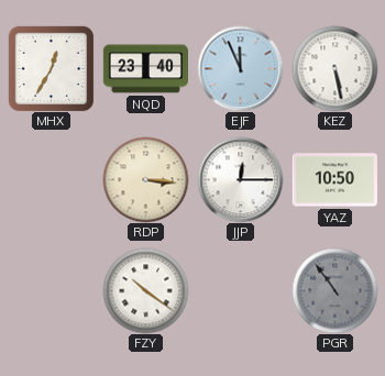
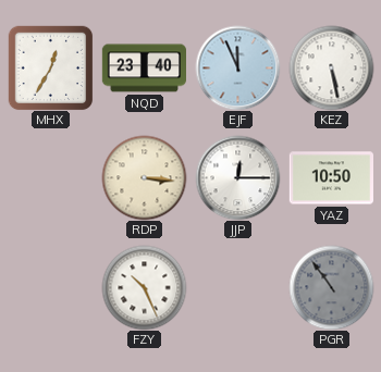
FZY: 10:21 -> 10:26
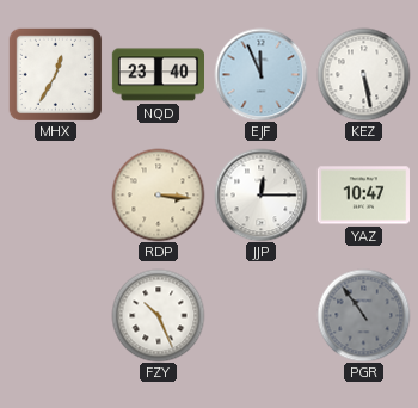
YAZ: 10:50 -> 10:47
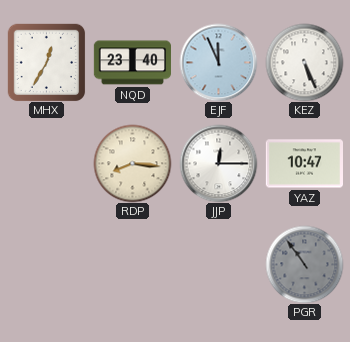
KEZ: 5:28 -> 5:26
RDP: 3:16 -> 8:16
FZY: 10:26 -> none
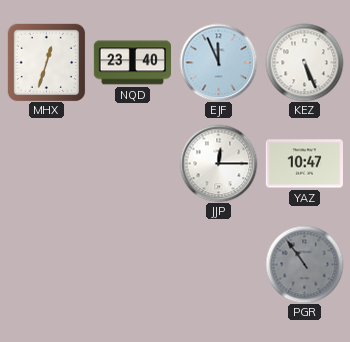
MHX: 12:35 -> 12:33
RDP: 8:16 -> none
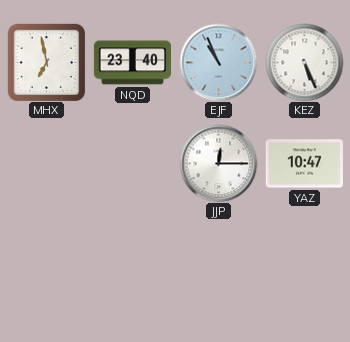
MHX: 12:33 -> 6:58
EJF: 11:56 -> 10:56
PGR: 10:54 -> none
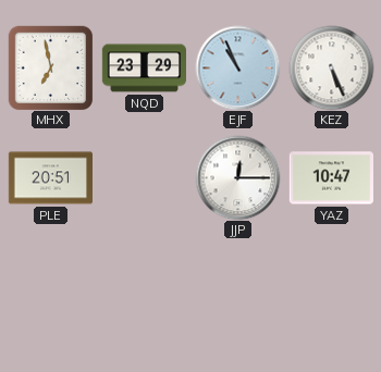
NQD: 23:40 -> 23:29
PLE: none -> 20:51
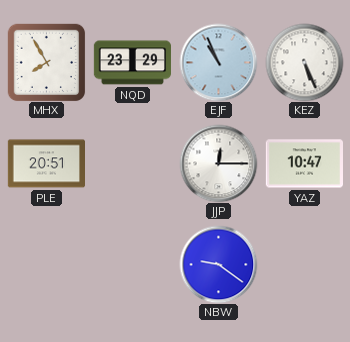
MHX: 6:58 -> 7:55
NBW: none -> 9:21
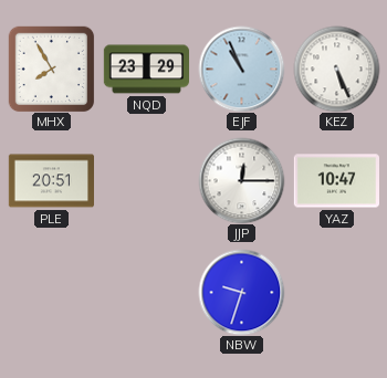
NBW: 9:21 -> 9:33
